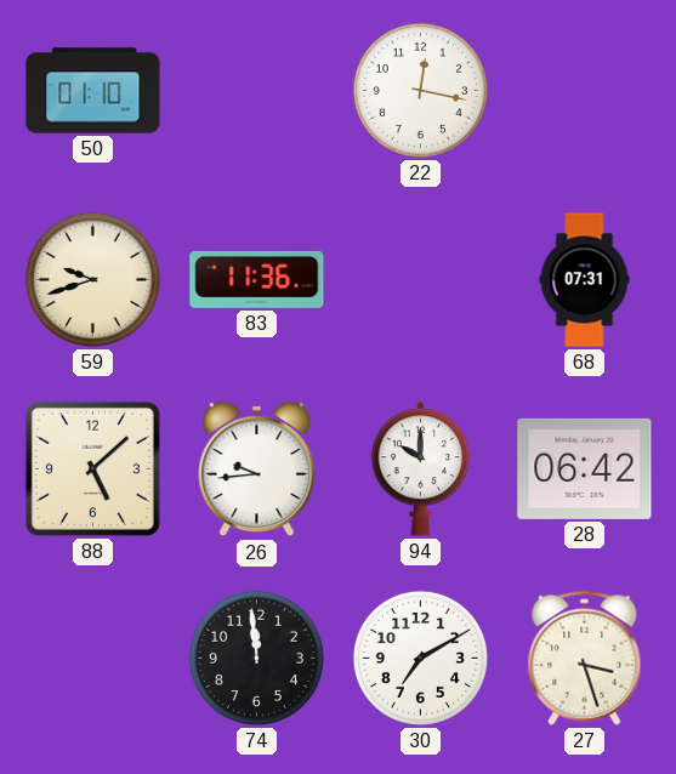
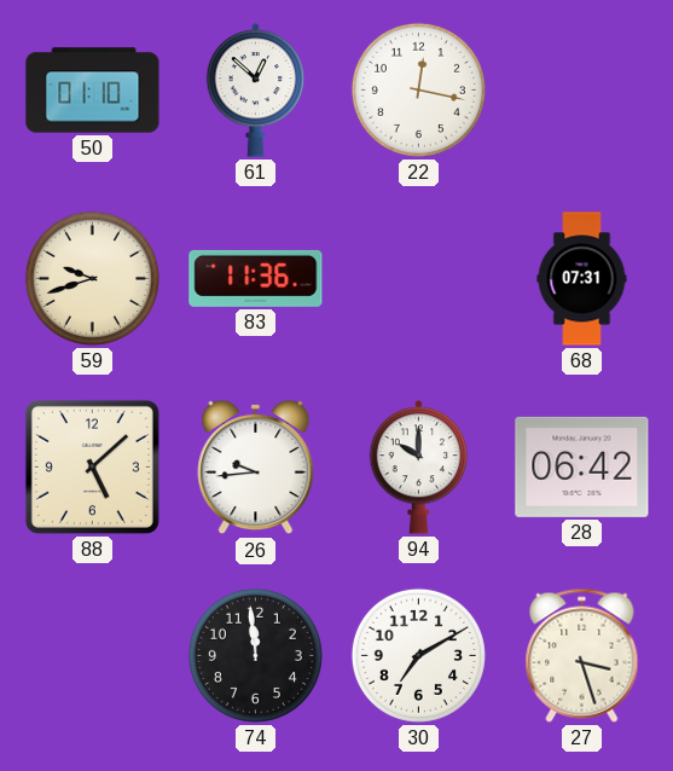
61: none -> 12:52
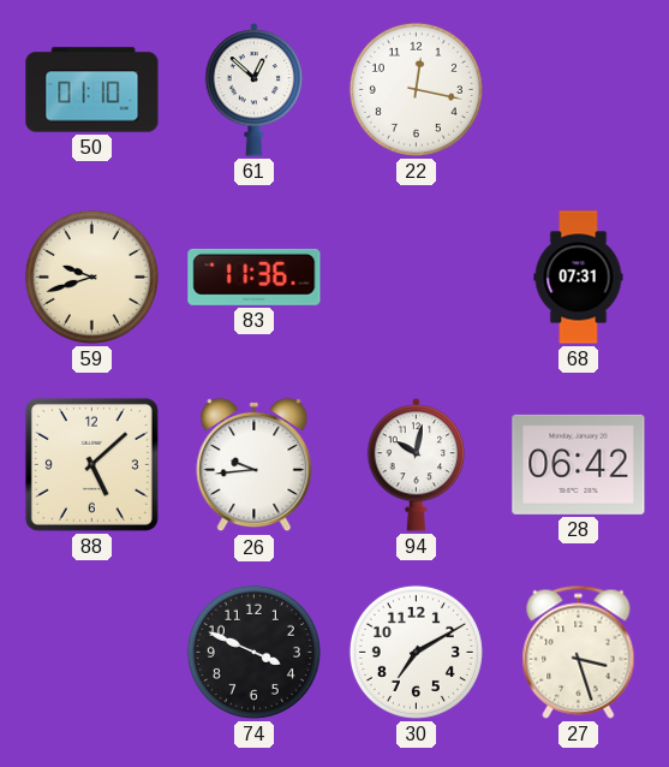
94: 10:00 -> 10:02
74: 11:59 -> 3:49
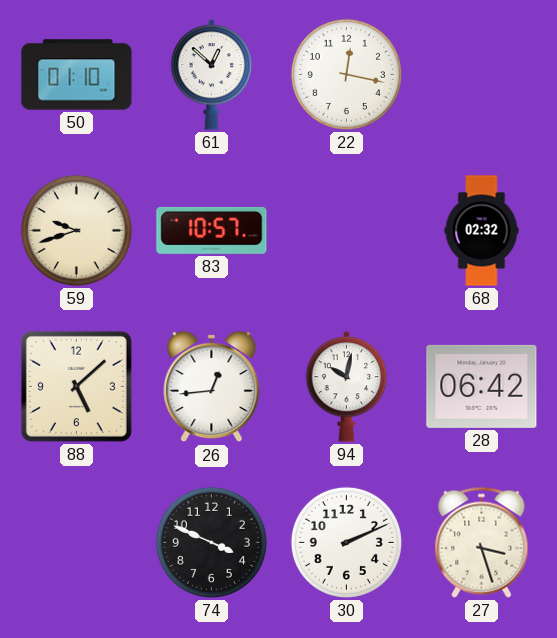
83: 11:36 -> 10:57
68: 07:31 -> 02:32
26: 9:44 -> 12:44
30: 7:10 -> 2:11
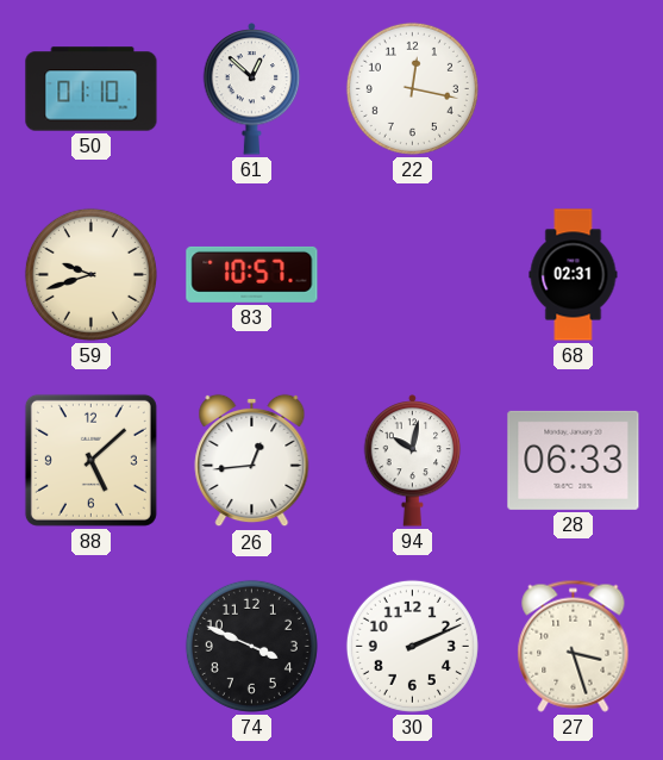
68: 02:32 -> 02:31
28: 06:42 -> 06:33
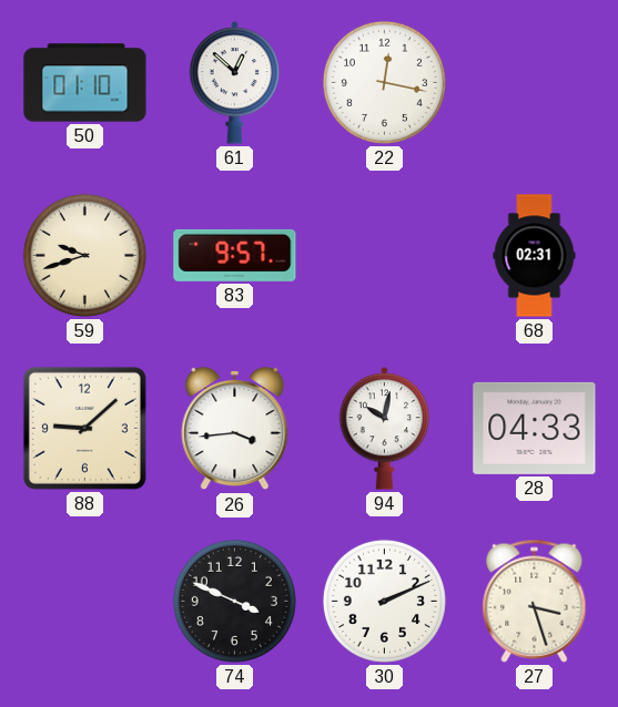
83: 10:57 -> 9:57
88: 5:08 -> 9:08
26: 12:44 -> 3:44
28: 06:33 -> 04:33
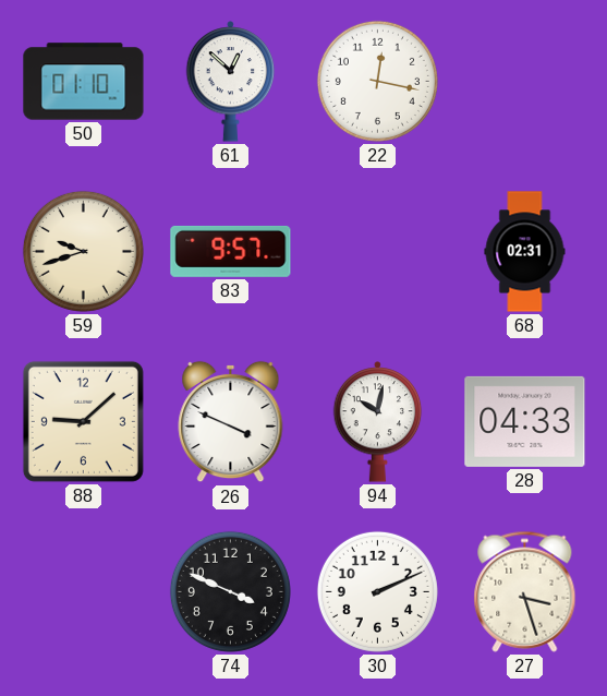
26: 3:44 -> 3:49
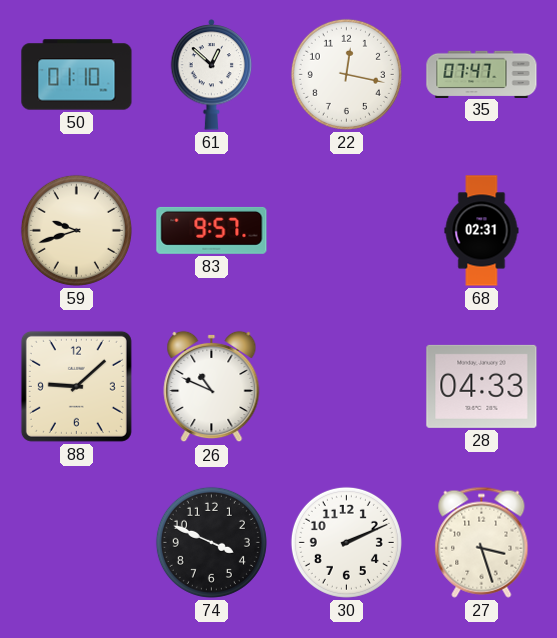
35: none -> 07:47
26: 3:49 -> 10:49
94: 10:02 -> none
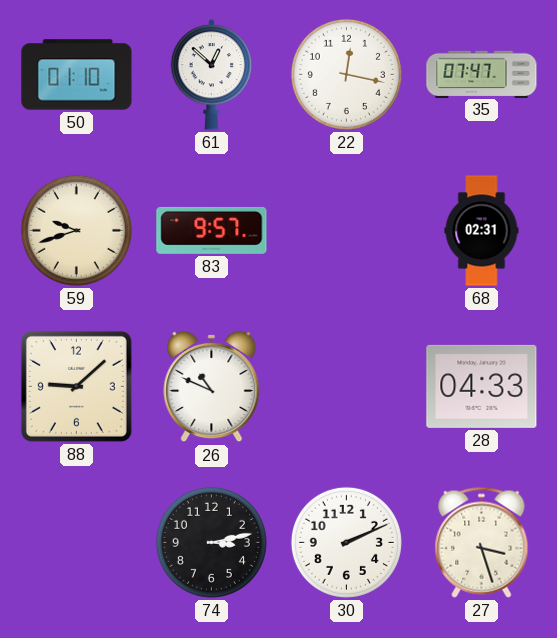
74: 3:49 -> 3:13
